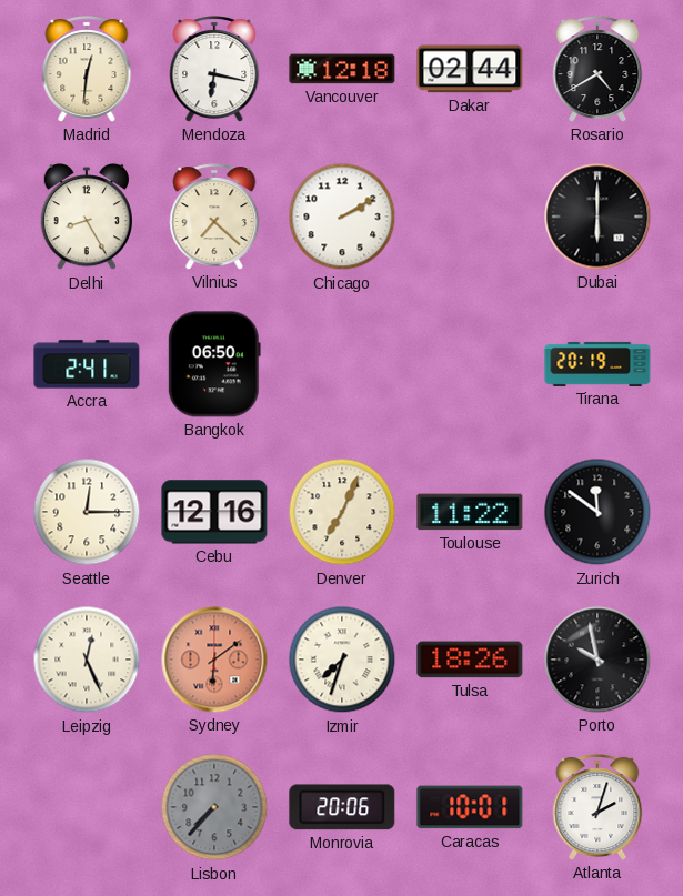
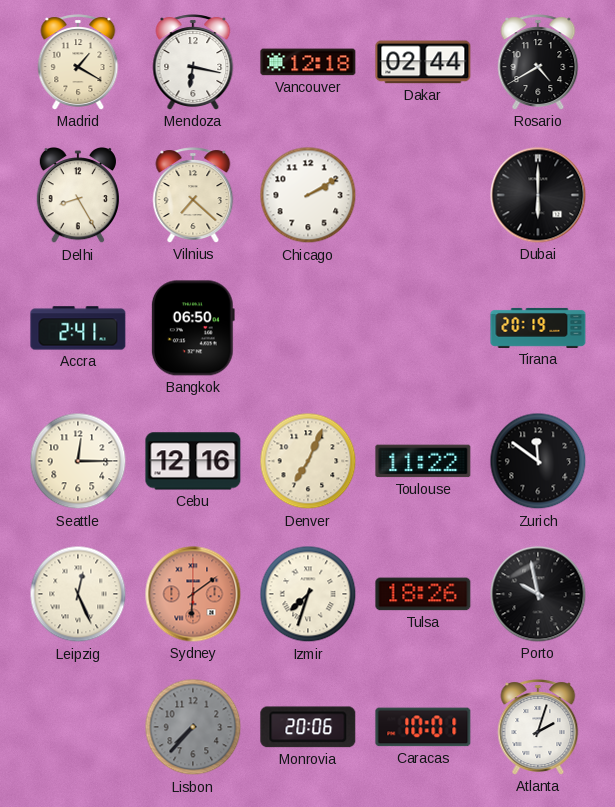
Madrid: 12:31 -> 1:20
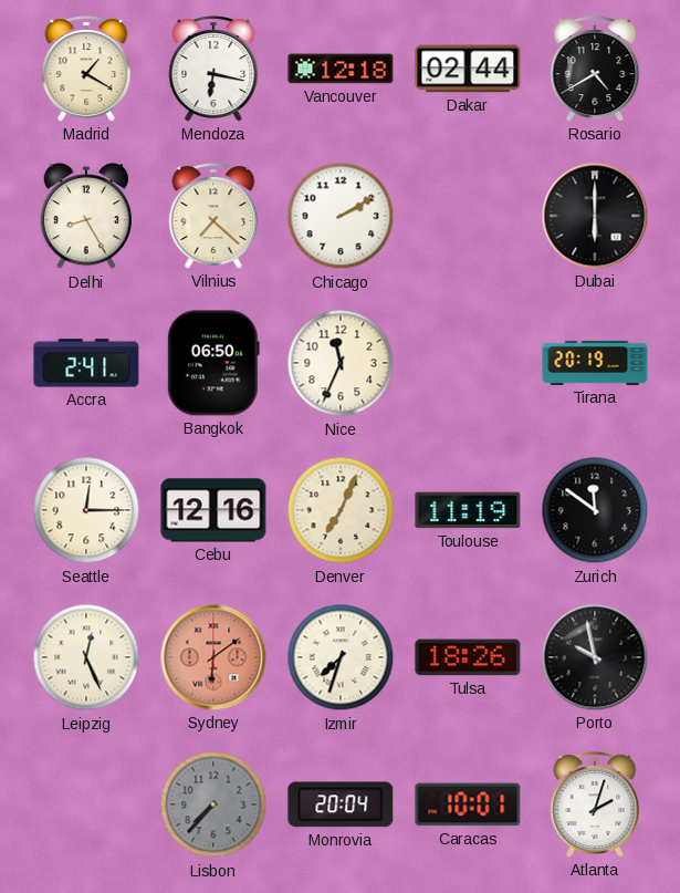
Nice: none -> 11:34
Toulouse: 11:22 -> 11:19
Monrovia: 20:06 -> 20:04
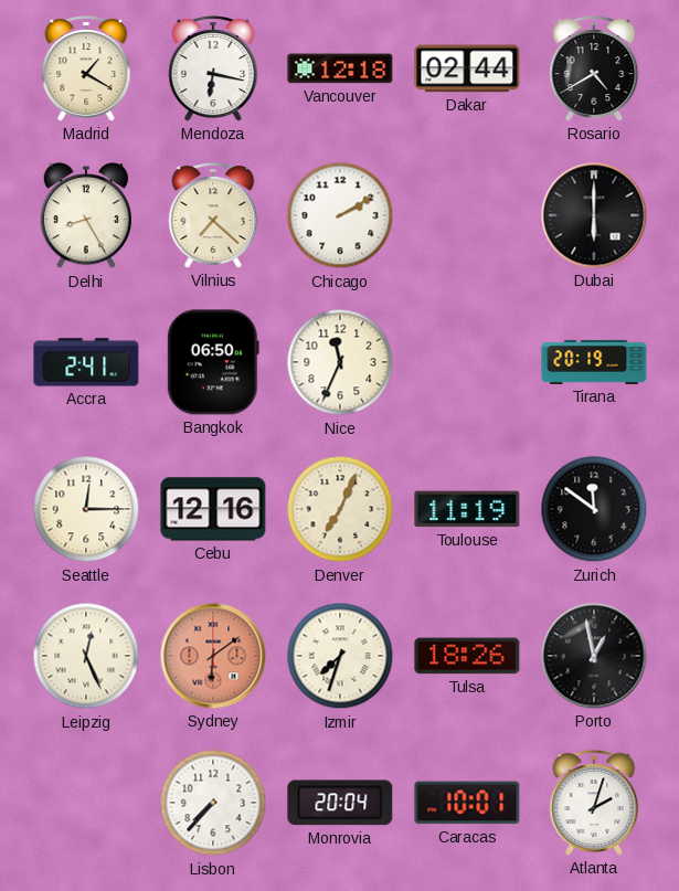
Porto: 9:58 -> 12:58
Lisbon dial: grey -> white
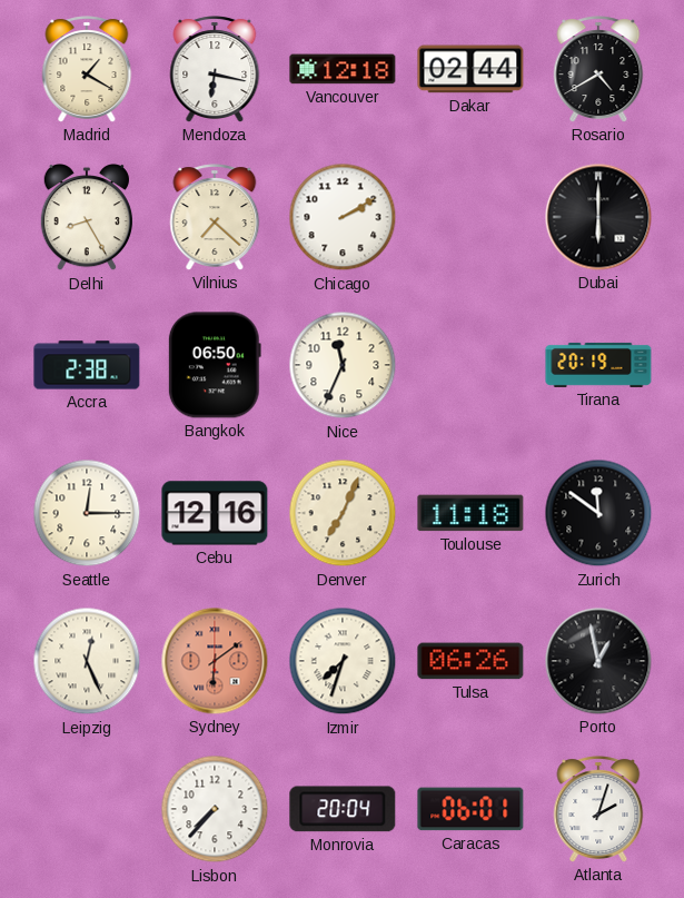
Accra: 2:41 -> 2:38
Toulouse: 11:19 -> 11:18
Tulsa: 18:26 -> 06:26
Caracas: 10:01 -> 06:01
